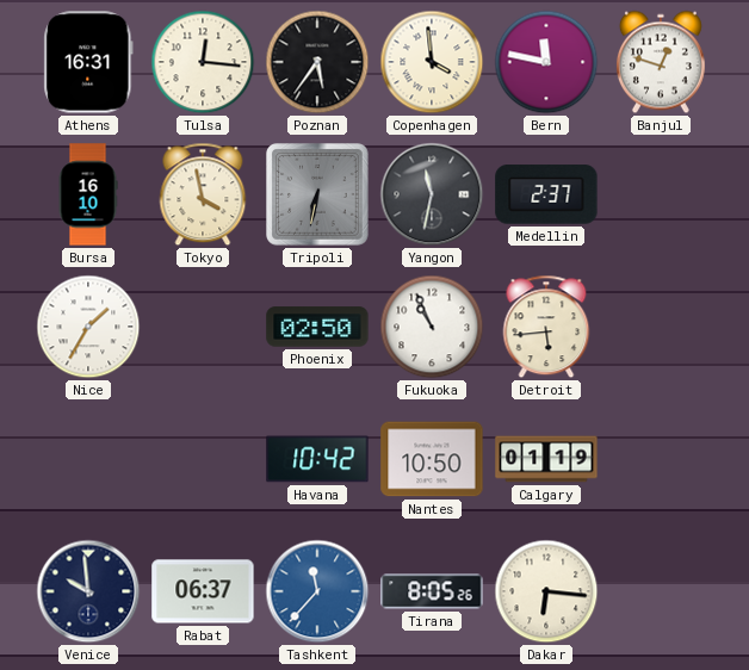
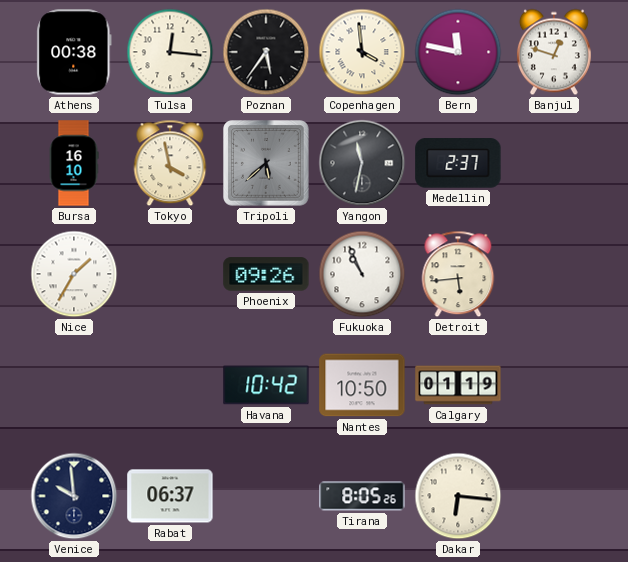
Athens: 16:31 -> 00:38
Tripoli: 6:32 -> 5:38
Phoenix: 02:50 -> 09:26
Tashkent: 11:37 -> none
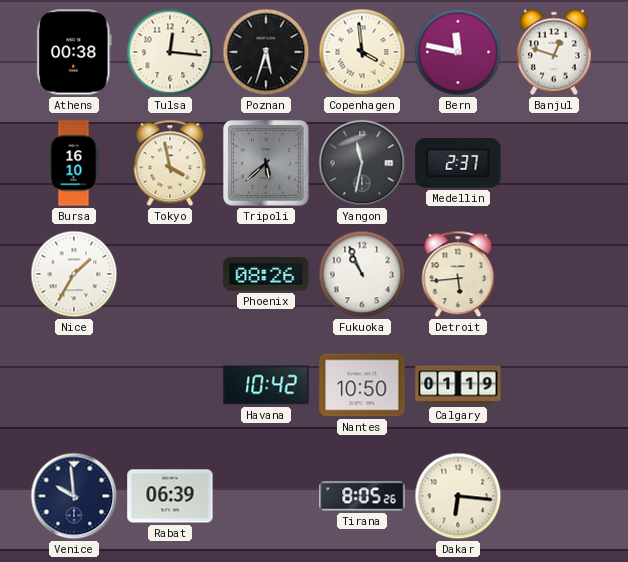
Poznan: 5:36 -> 5:33
Phoenix: 09:26 -> 08:26
Rabat: 06:37 -> 06:39
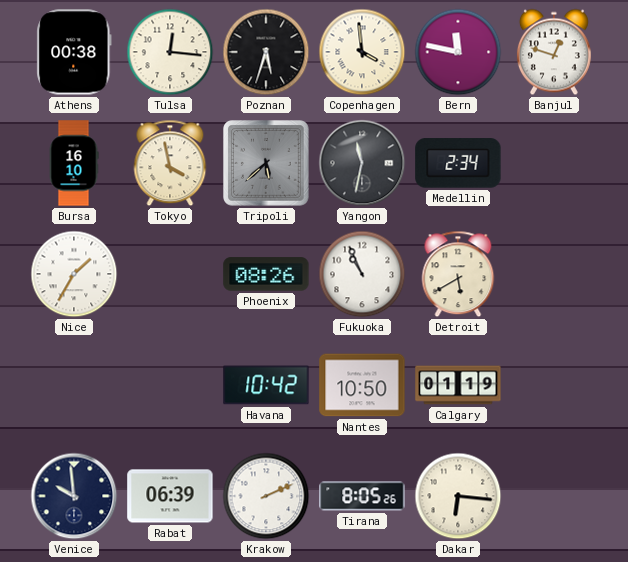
Medellin: 2:37 -> 2:34
Detroit: 5:44 -> 5:40
Krakow: none -> 2:11
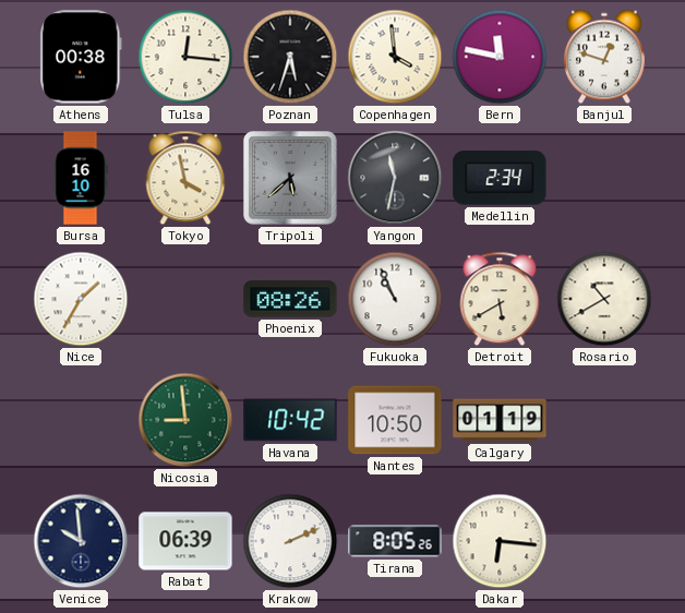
Rosario: none -> 10:40
Nicosia: none -> 8:59
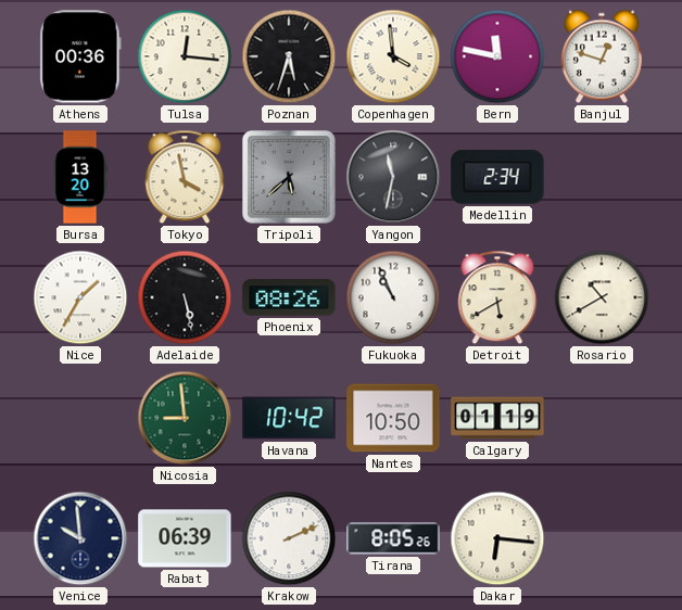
Athens: 00:38 -> 00:36
Bursa: 16:10 -> 13:20
Adelaide: none -> 5:28
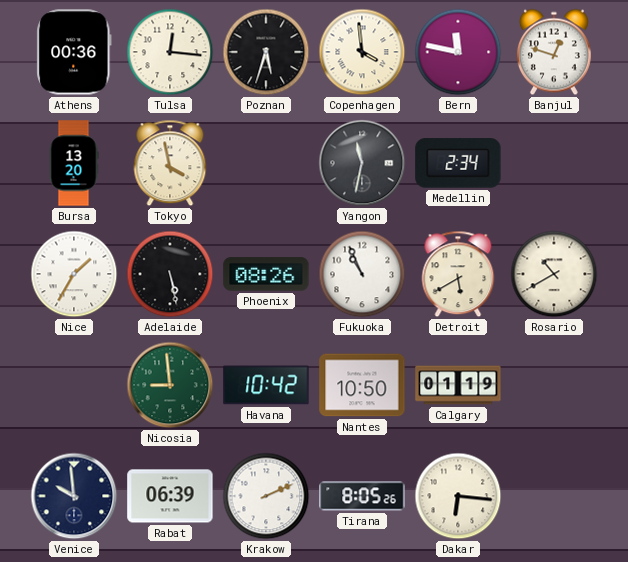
Tripoli: 5:38 -> none
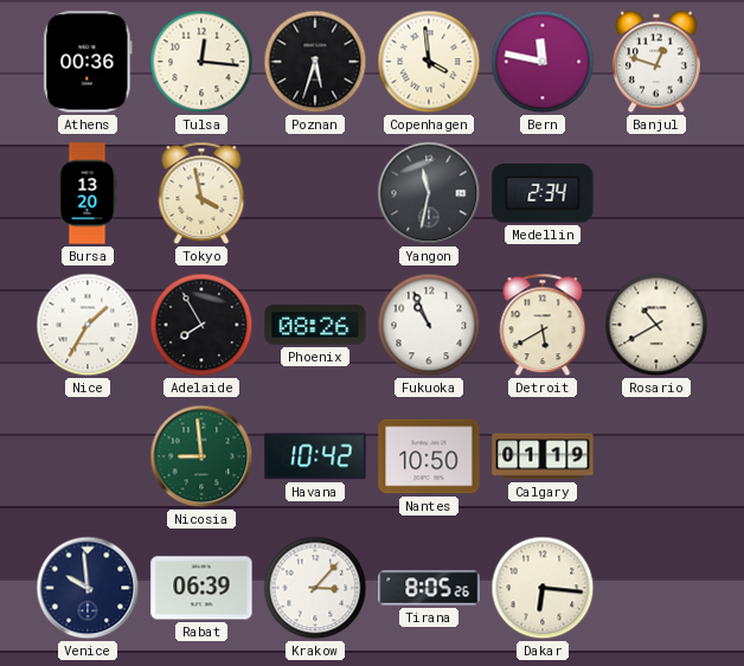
Adelaide: 5:28 -> 7:55
Krakow: 2:11 -> 3:07
